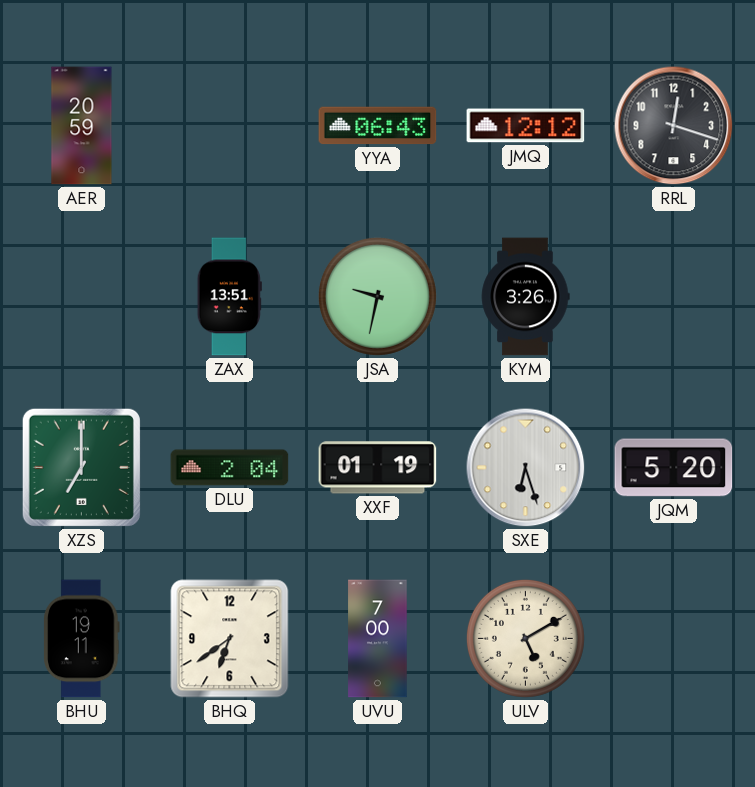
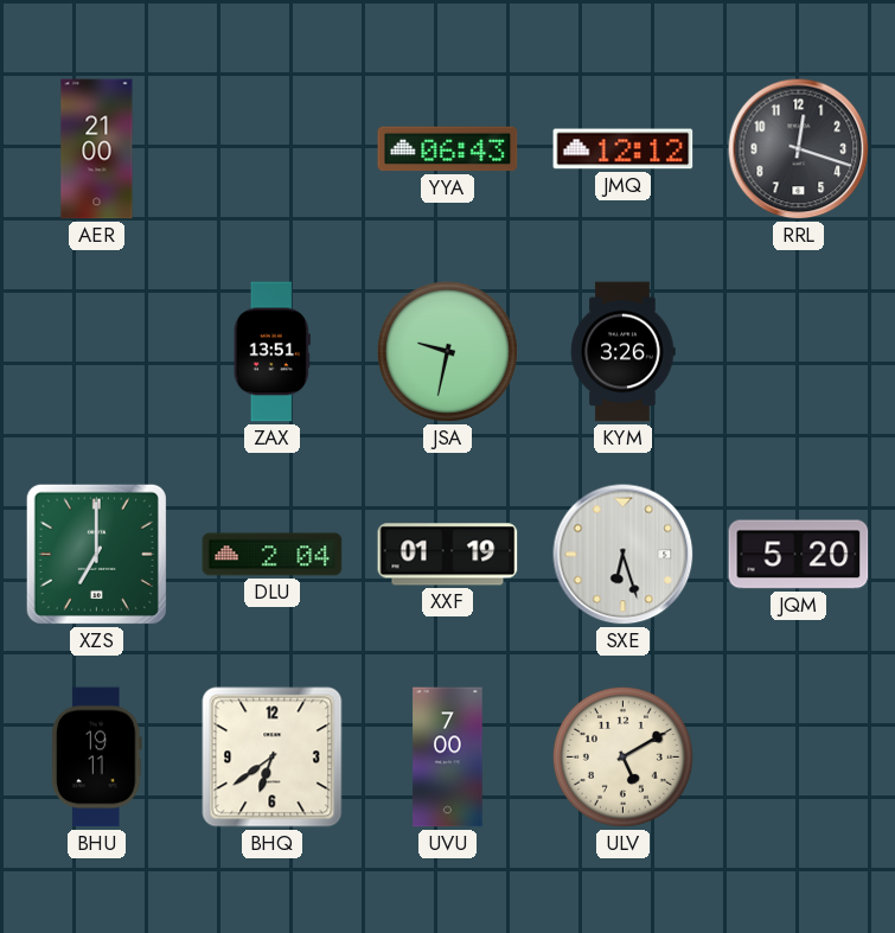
AER: 20:59 -> 21:00
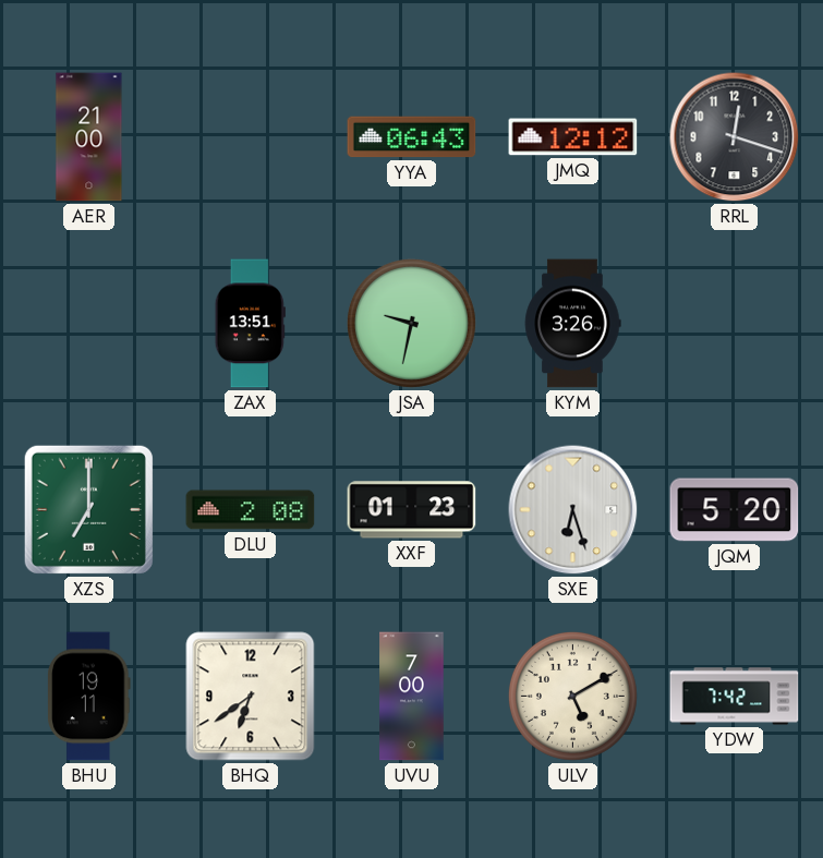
DLU: 2:04 -> 2:08
XXF: 01:19 -> 01:23
YDW: none -> 7:42
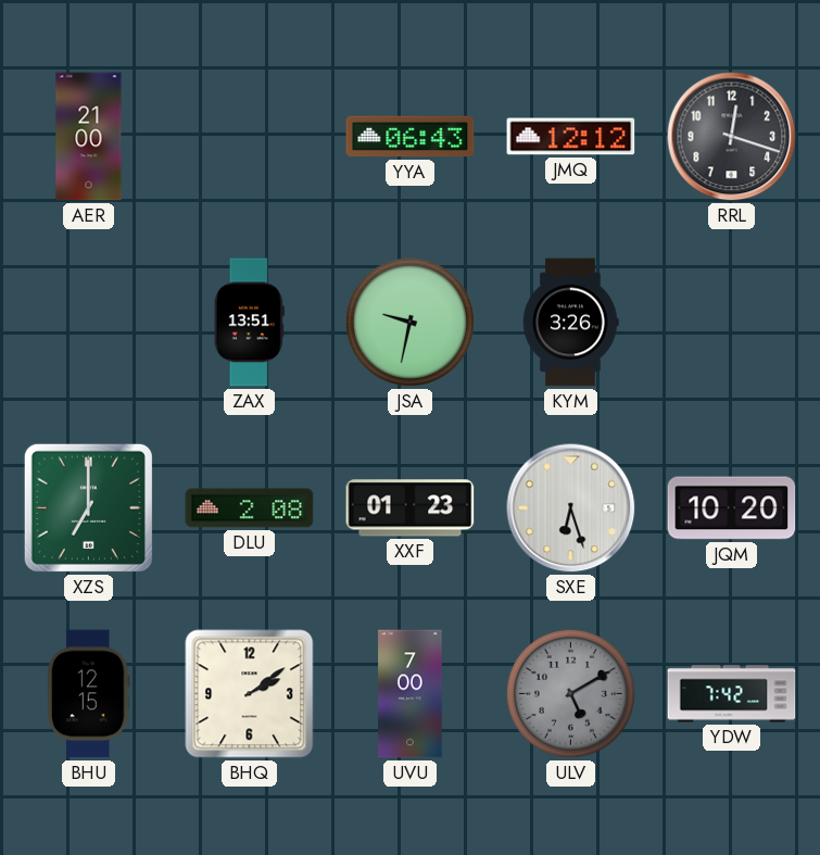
JQM: 5:20 -> 10:20
BHU: 19:11 -> 12:15
BHQ: 6:39 -> 2:09
ULV dial: cream -> grey
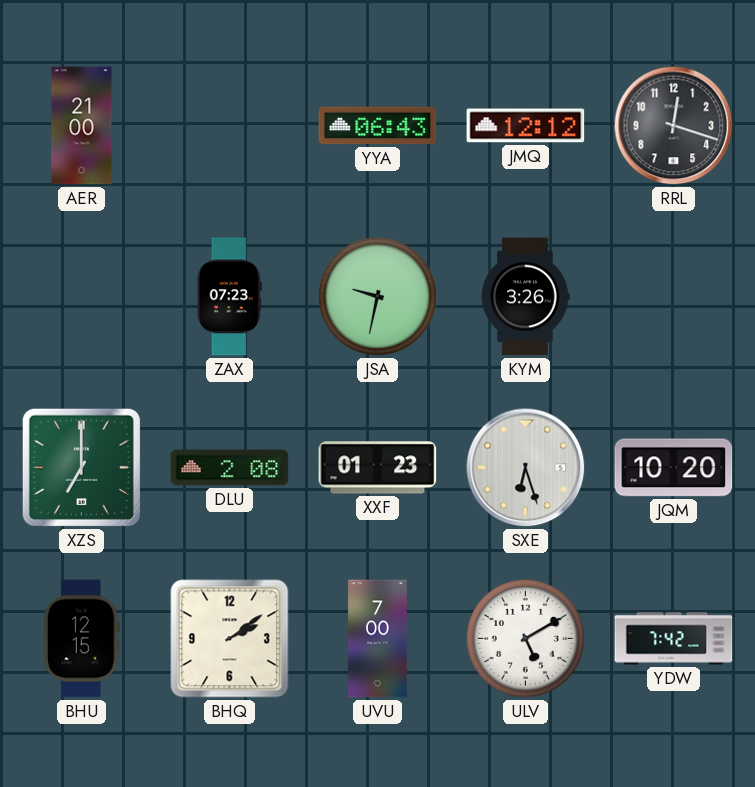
ZAX: 13:51 -> 07:23
ULV dial: grey -> white
